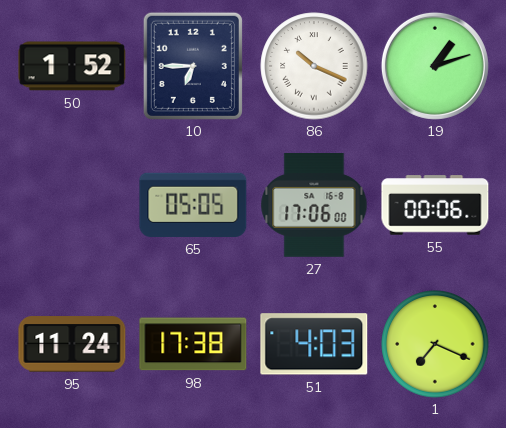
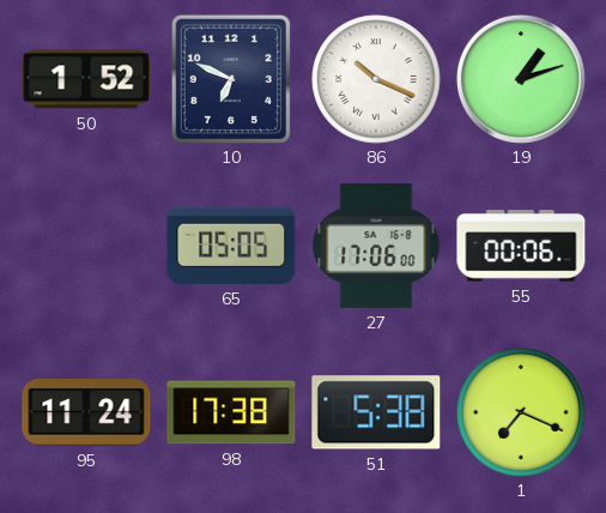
10: 6:45 -> 6:49
51: 4:03 -> 5:38
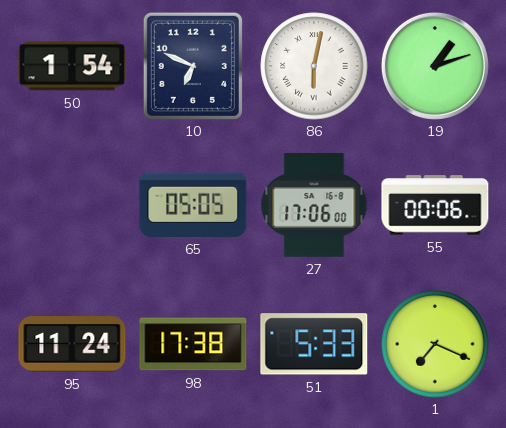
50: 1:52 -> 1:54
86: 10:19 -> 6:02
51: 5:38 -> 5:33
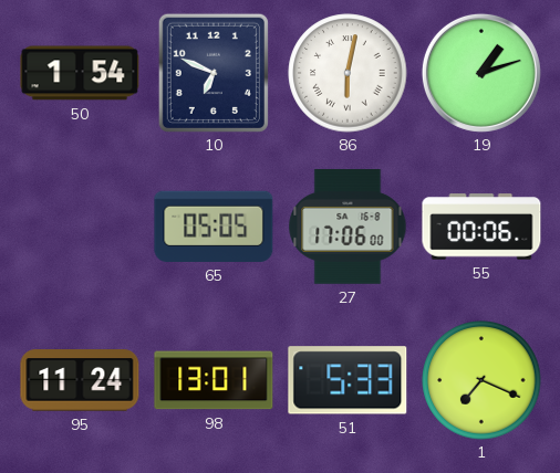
98: 17:38 -> 13:01
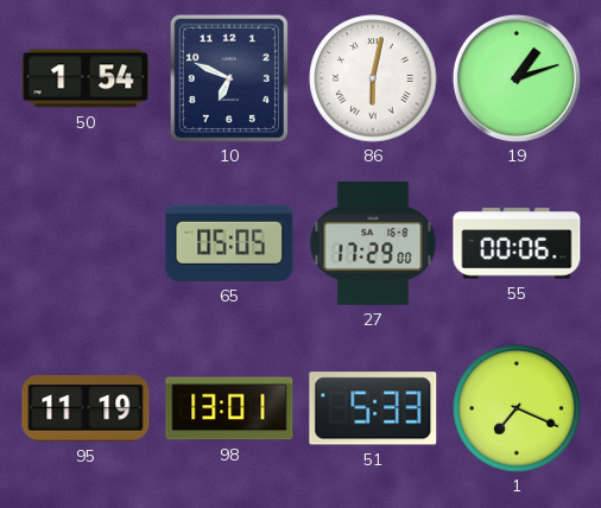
27: 17:06 -> 17:29
95: 11:24 -> 11:19
